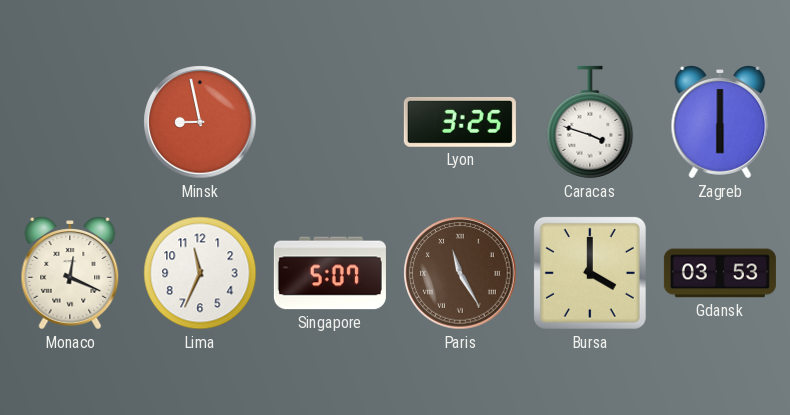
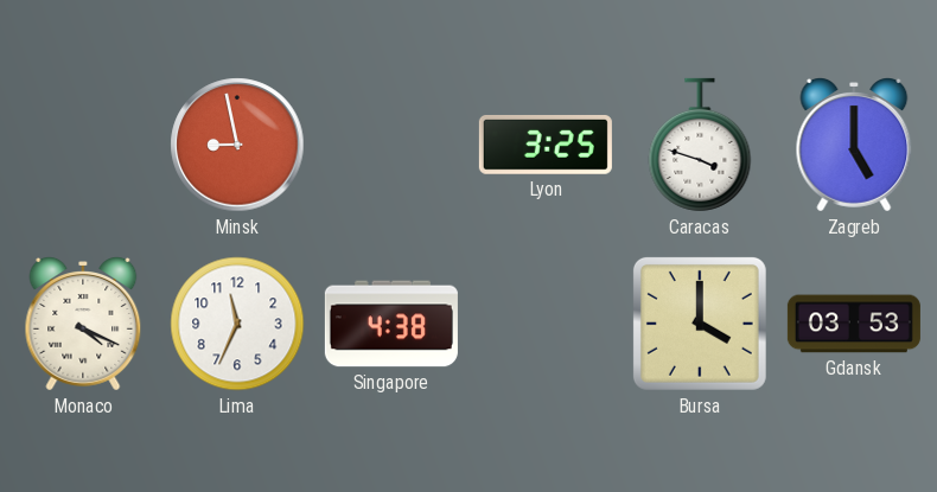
Zagreb: 6:00 -> 5:00
Monaco: 12:19 -> 4:19
Singapore: 5:07 -> 4:38
Paris: 11:25 -> none
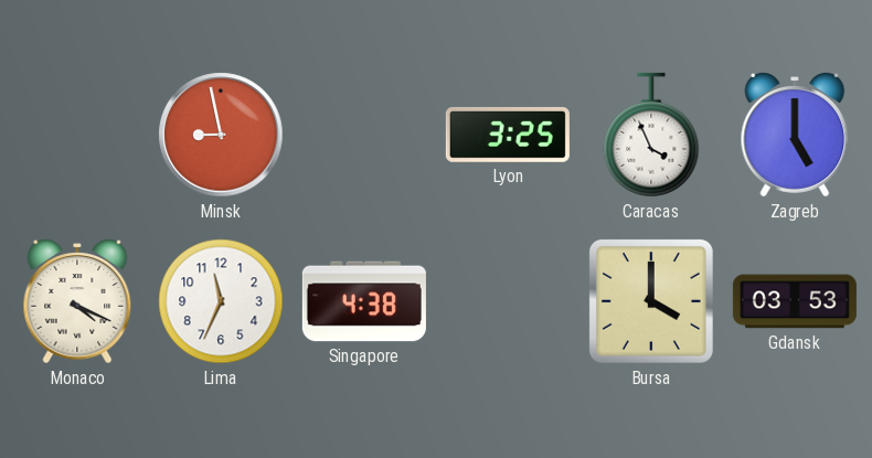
Caracas: 3:48 -> 3:56
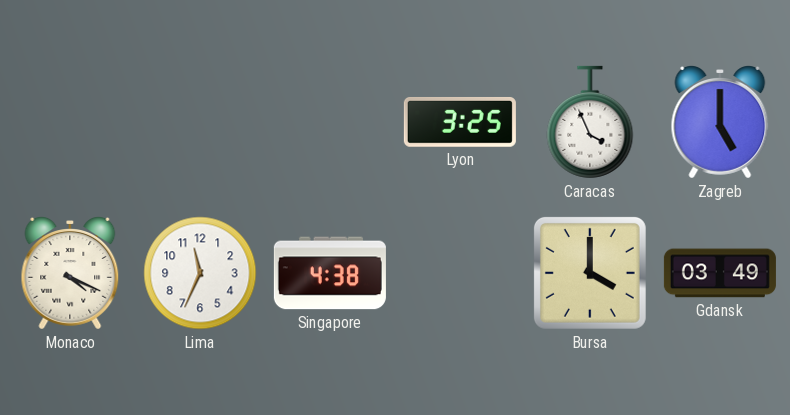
Minsk: 8:58 -> none
Gdansk: 03:53 -> 03:49
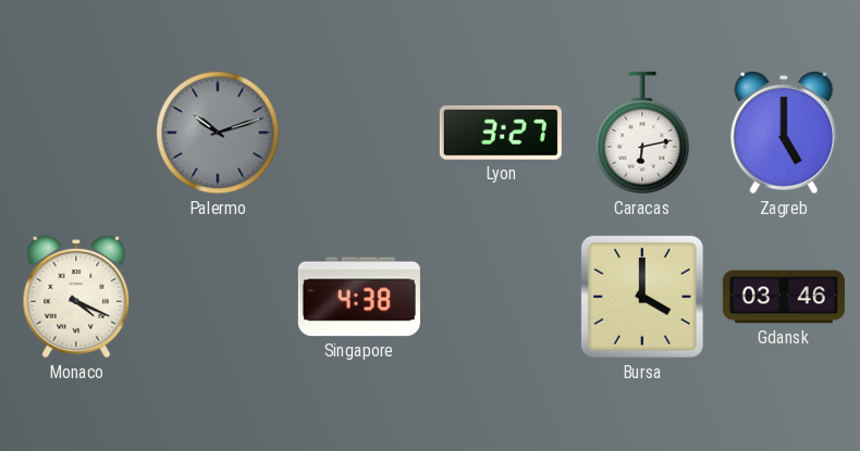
Palermo: none -> 10:12
Lyon: 3:25 -> 3:27
Caracas: 3:56 -> 6:13
Lima: 11:34 -> none
Gdansk: 03:49 -> 03:46
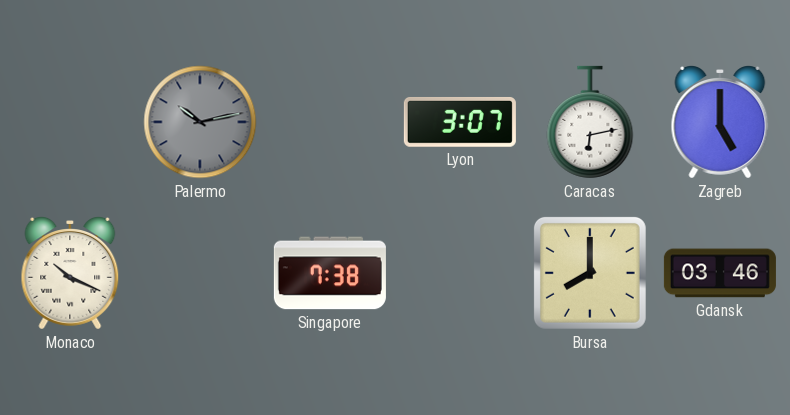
Palermo: 10:12 -> 10:13
Lyon: 3:27 -> 3:07
Monaco: 4:19 -> 10:19
Singapore: 4:38 -> 7:38
Bursa: 4:00 -> 8:00
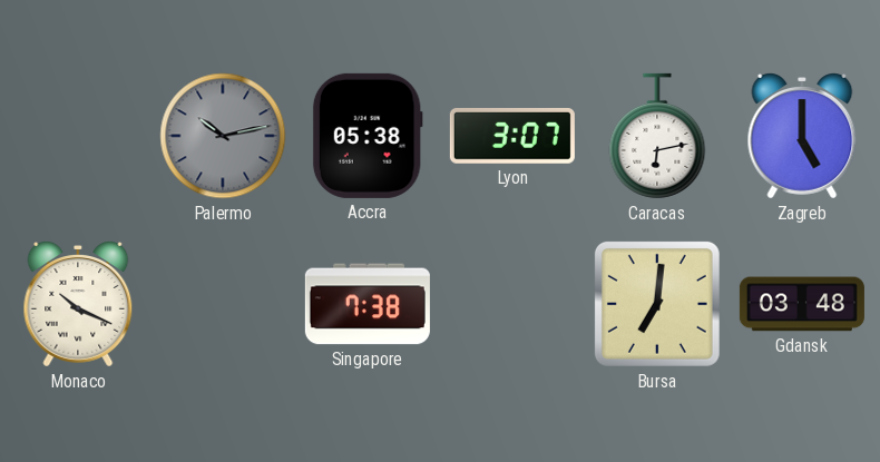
Accra: none -> 05:38
Bursa: 8:00 -> 7:01
Gdansk: 03:46 -> 03:48
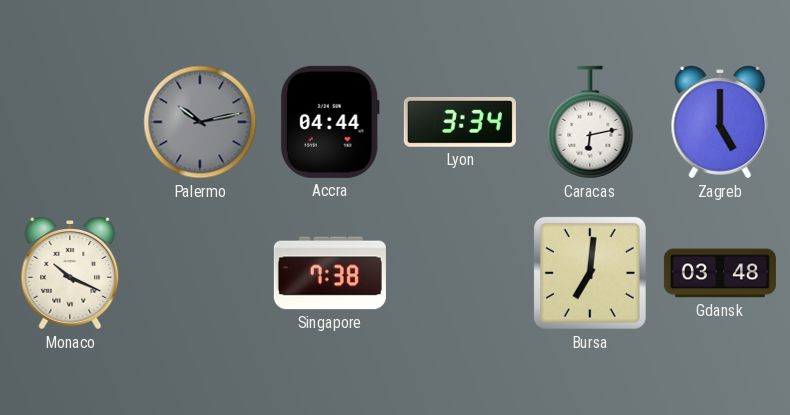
Accra: 05:38 -> 04:44
Lyon: 3:07 -> 3:34
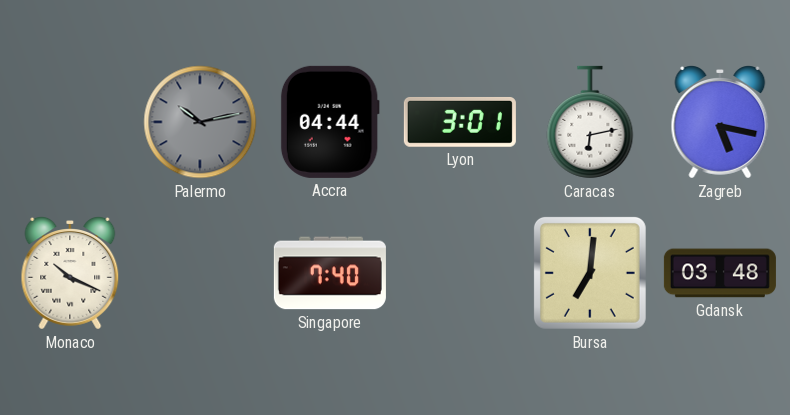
Lyon: 3:34 -> 3:01
Zagreb: 5:00 -> 5:17
Singapore: 7:38 -> 7:40
